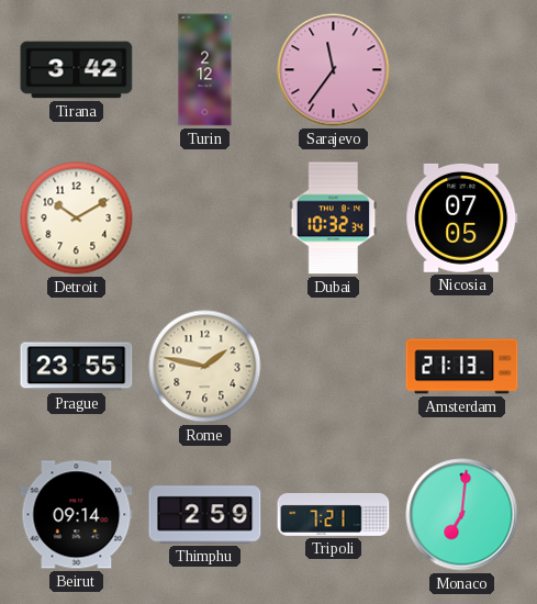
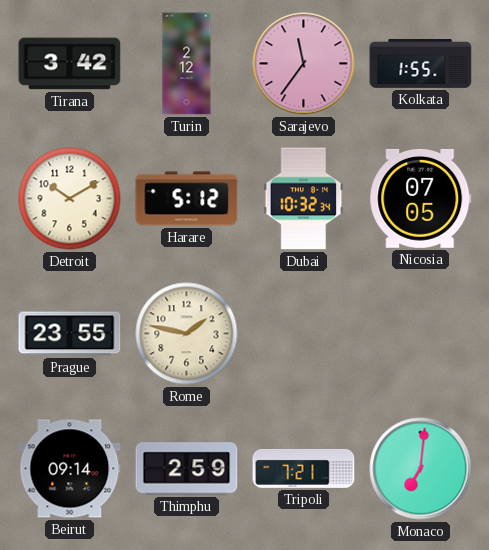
Kolkata: none -> 1:55
Harare: none -> 5:12
Amsterdam: 21:13 -> none
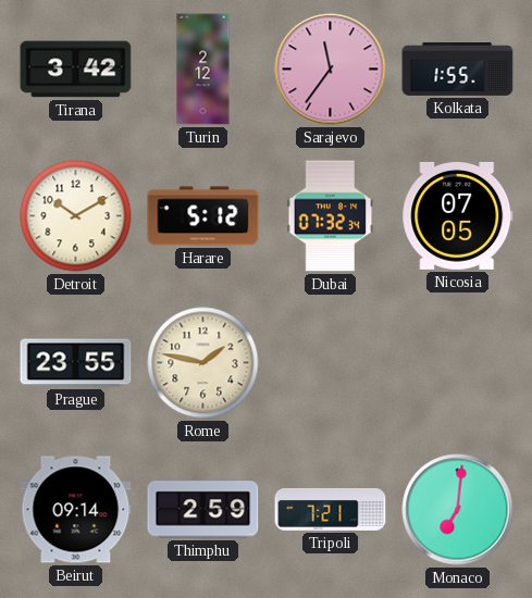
Dubai: 10:32 -> 07:32
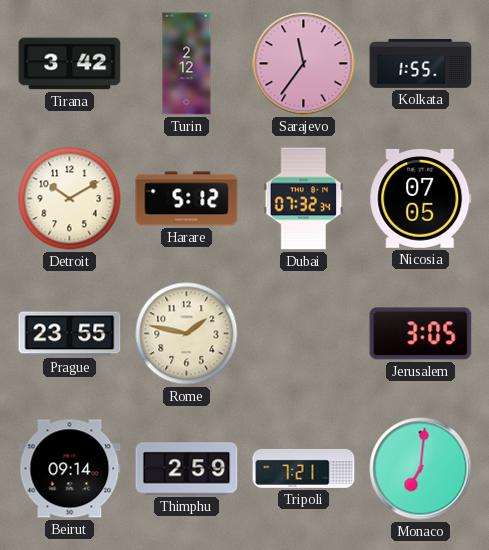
Jerusalem: none -> 3:05
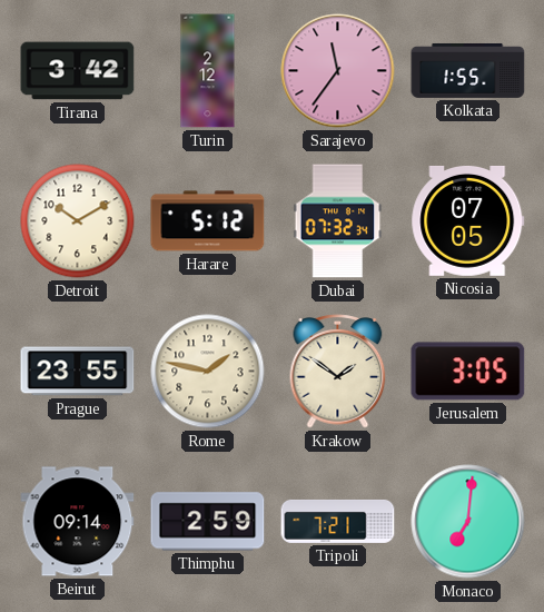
Krakow: none -> 1:51
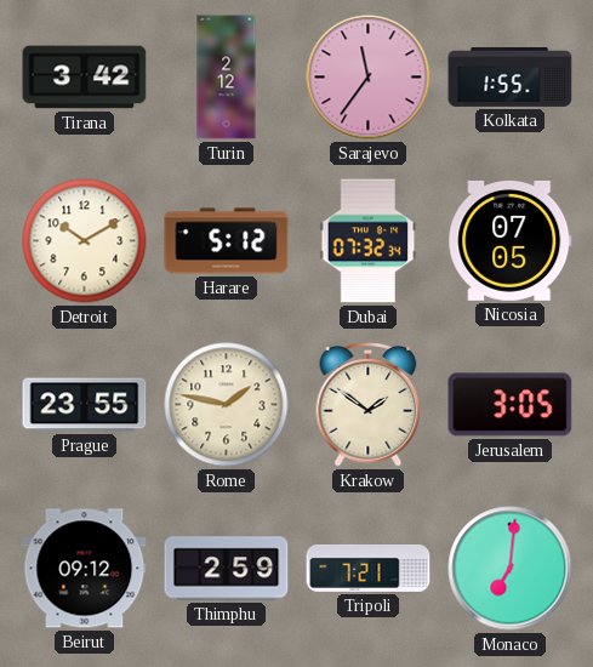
Beirut: 09:14 -> 09:12
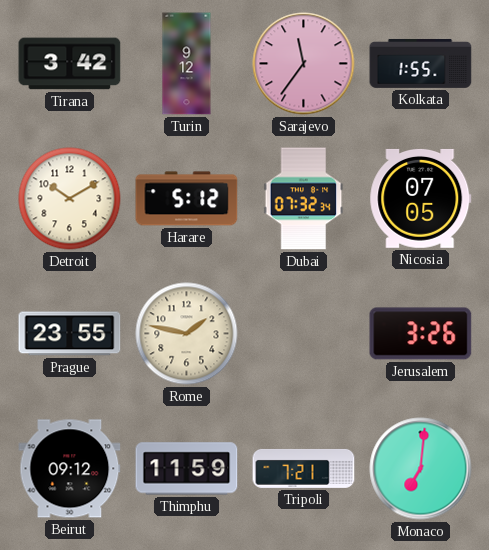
Turin: 2:12 -> 9:12
Krakow: 1:51 -> none
Jerusalem: 3:05 -> 3:26
Thimphu: 2:59 -> 11:59
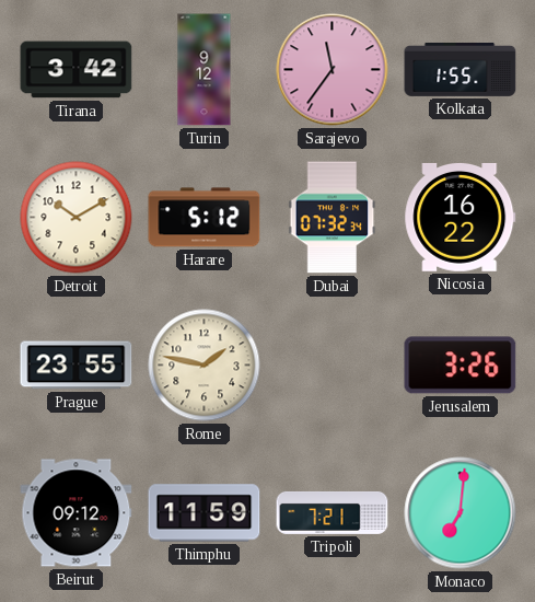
Nicosia: 07:05 -> 16:22
